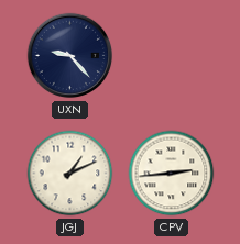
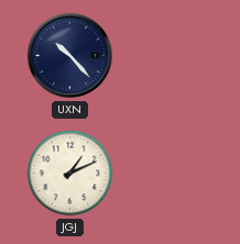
UXN: 9:23 -> 10:23
CPV: 2:44 -> none
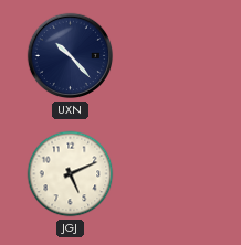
JGJ: 1:11 -> 5:11
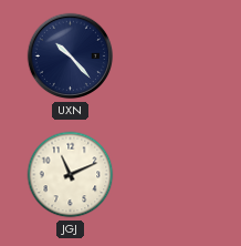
JGJ: 5:11 -> 11:11
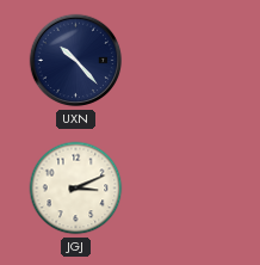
JGJ: 11:11 -> 3:11
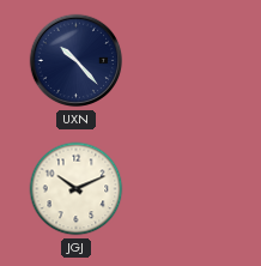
JGJ: 3:11 -> 10:11
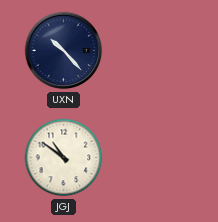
JGJ: 10:11 -> 10:51
